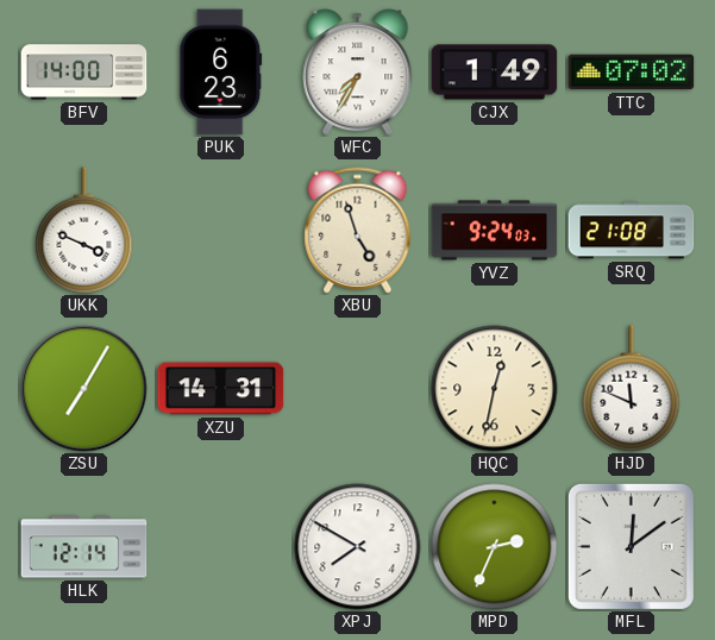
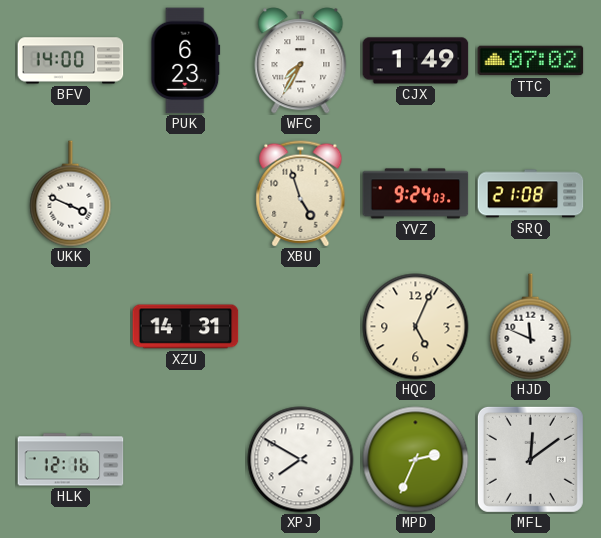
ZSU: 7:05 -> none
HQC: 12:32 -> 5:04
HLK: 12:14 -> 12:16
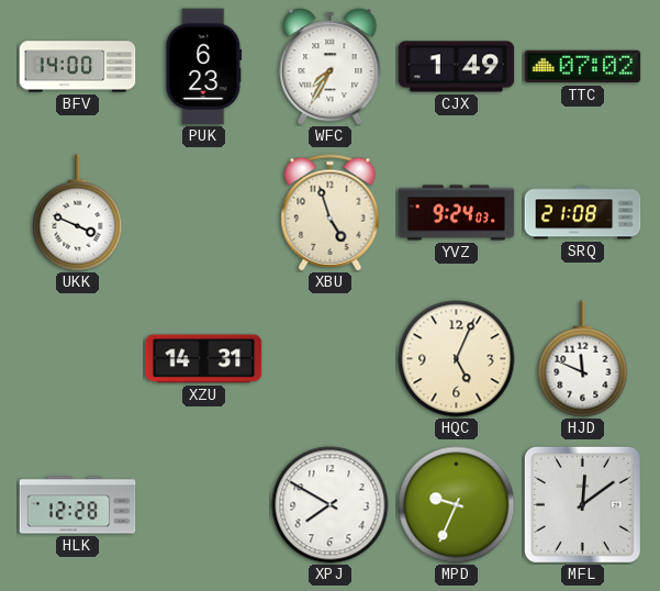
HLK: 12:16 -> 12:28
MPD: 2:34 -> 9:34
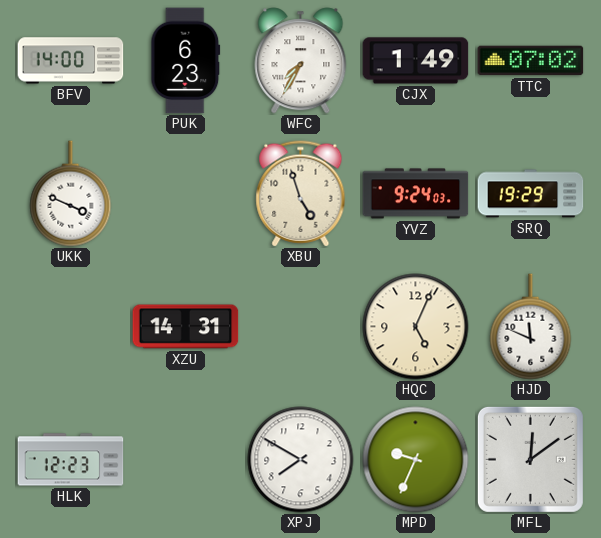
SRQ: 21:08 -> 19:29
HLK: 12:28 -> 12:23
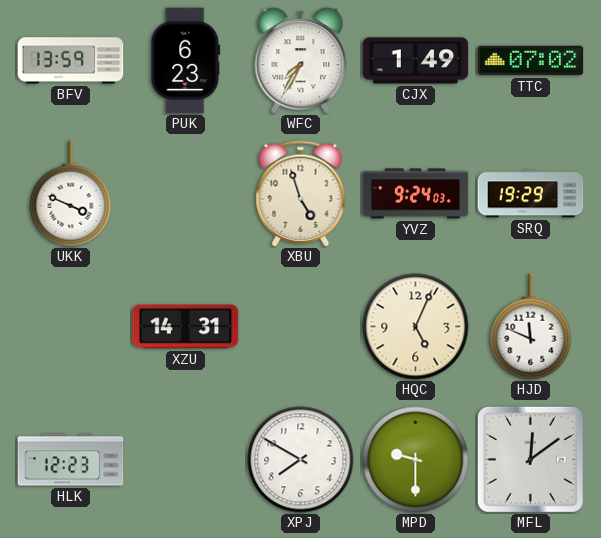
BFV: 14:00 -> 13:59
MPD: 9:34 -> 9:30
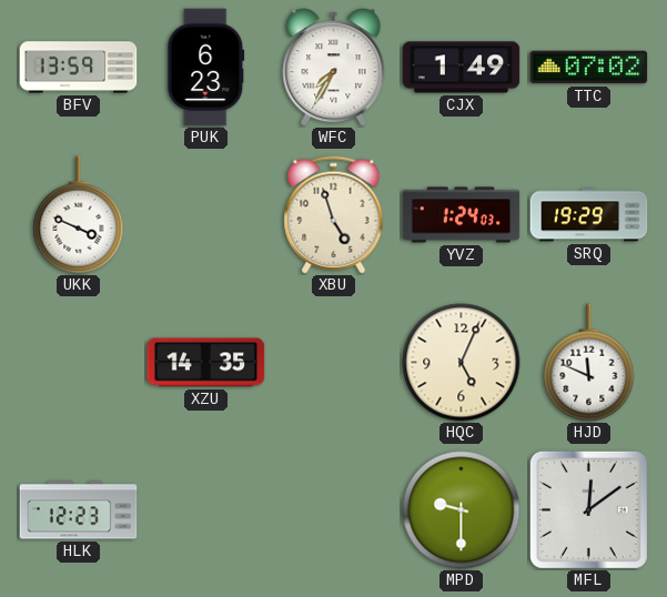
YVZ: 9:24 -> 1:24
XZU: 14:31 -> 14:35
XPJ: 7:50 -> none
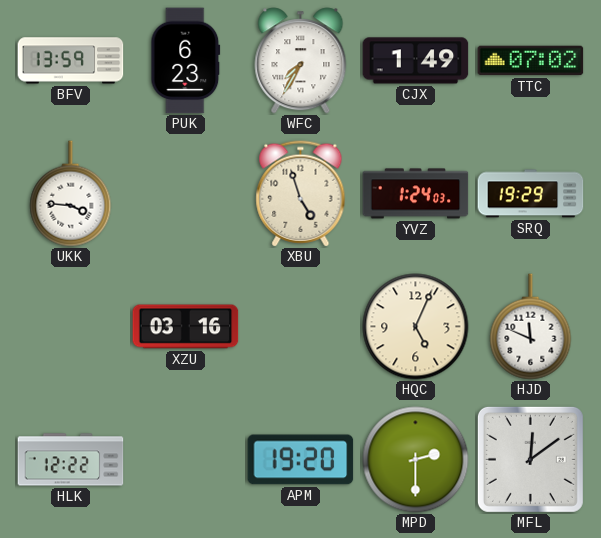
UKK: 3:49 -> 3:46
XZU: 14:35 -> 03:16
HLK: 12:23 -> 12:22
APM: none -> 19:20
MPD: 9:30 -> 2:30
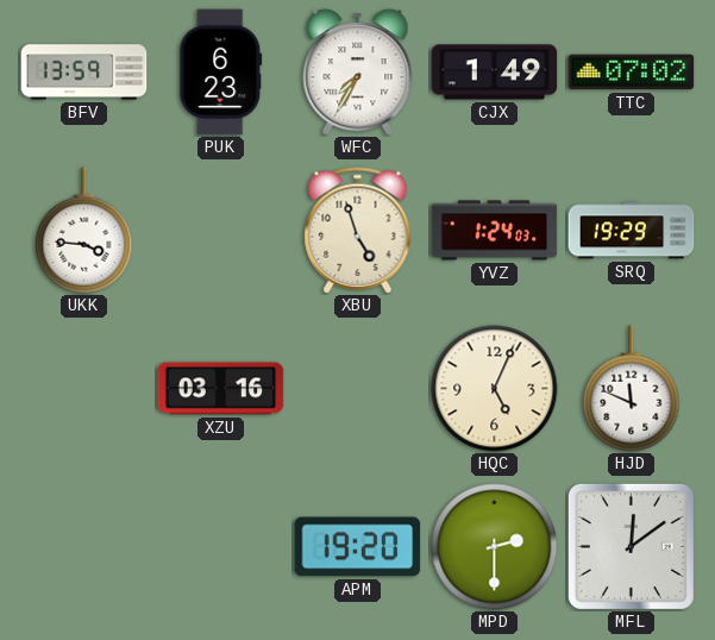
HLK: 12:22 -> none
